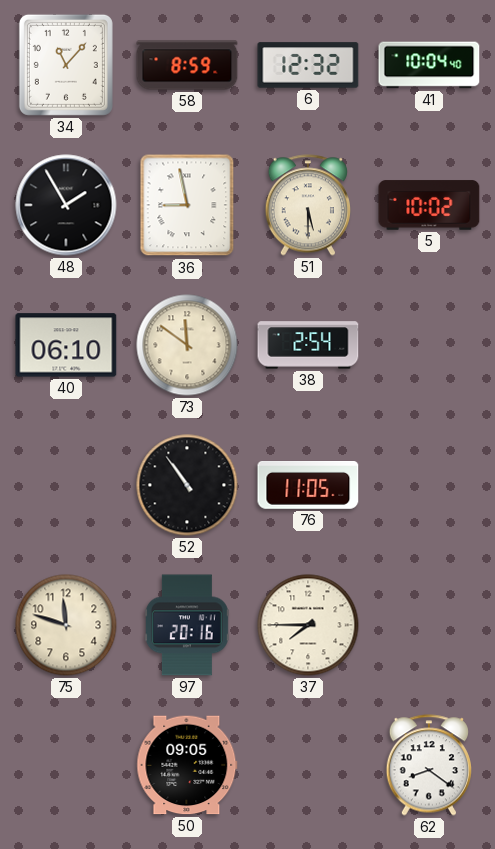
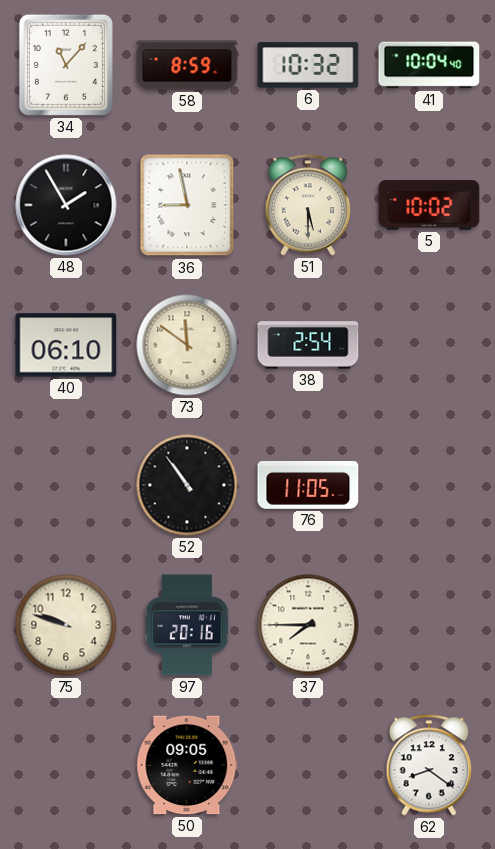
6: 12:32 -> 10:32
75: 11:48 -> 9:48
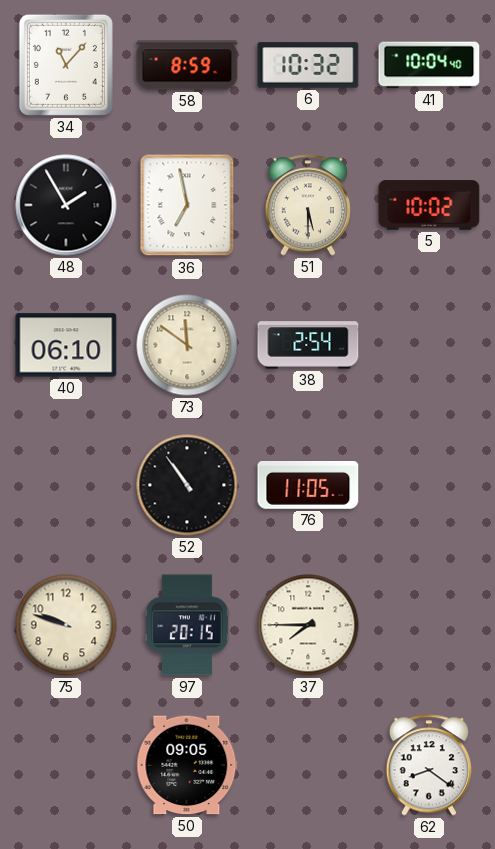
36: 8:58 -> 6:58
97: 20:16 -> 20:15
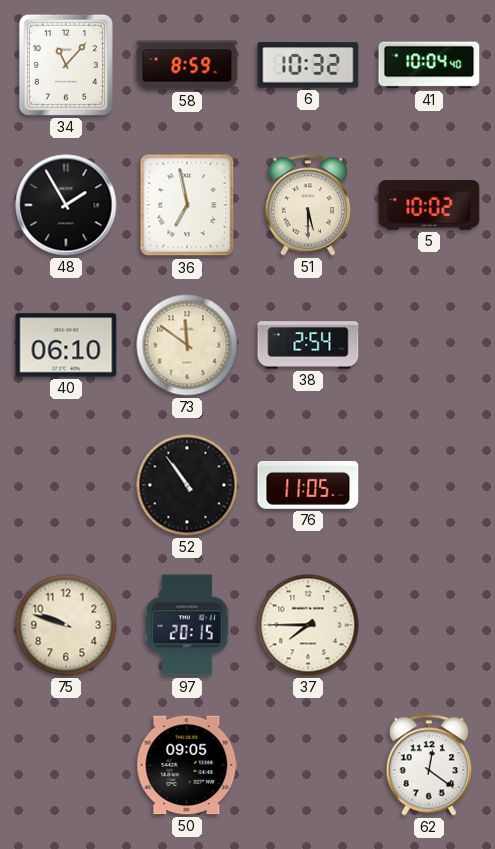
62: 8:21 -> 12:21
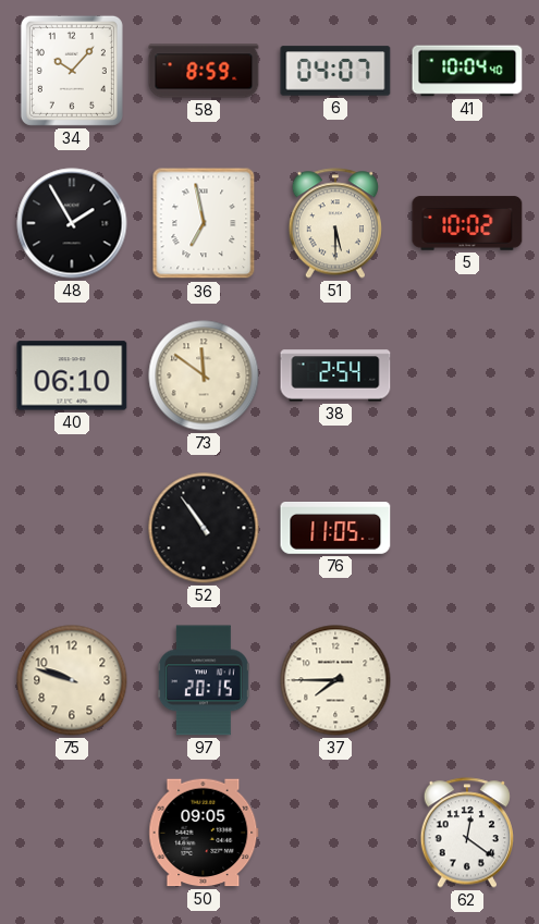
34: 11:07 -> 10:07
6: 10:32 -> 04:07
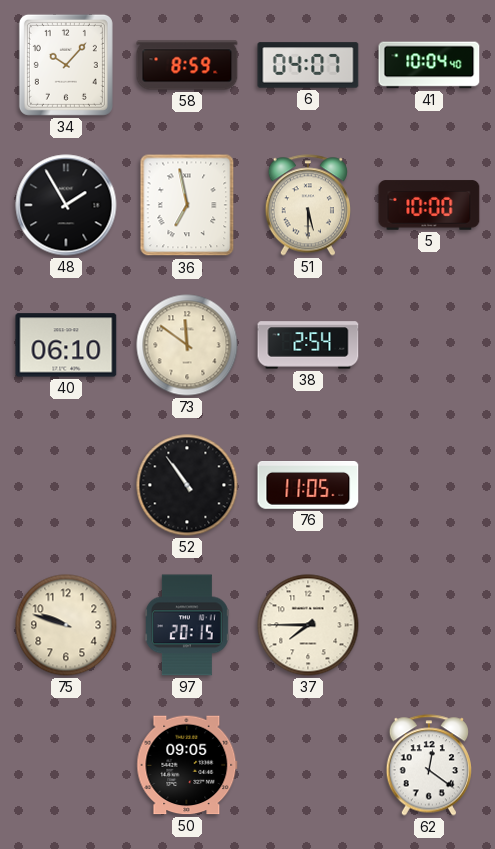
5: 10:02 -> 10:00
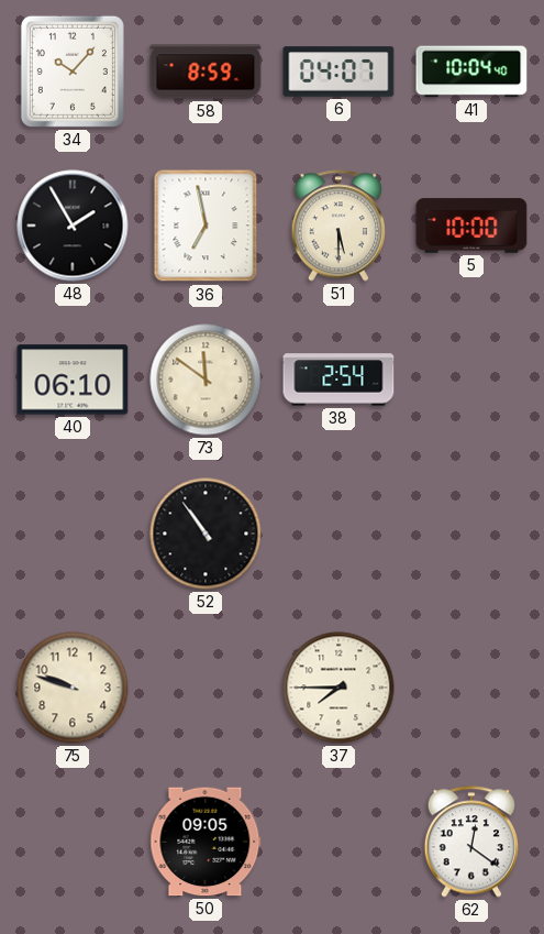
76: 11:05 -> none
97: 20:15 -> none
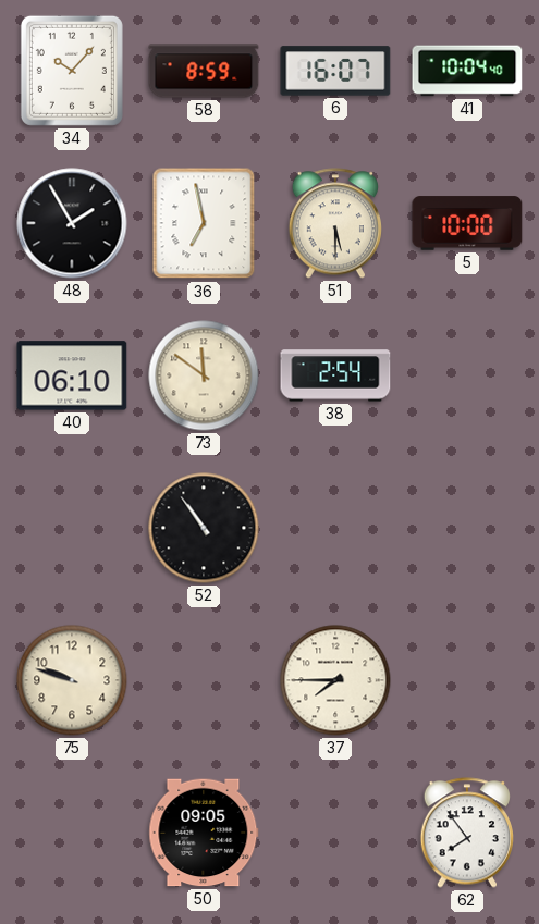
6: 04:07 -> 16:07
62: 12:21 -> 7:54
